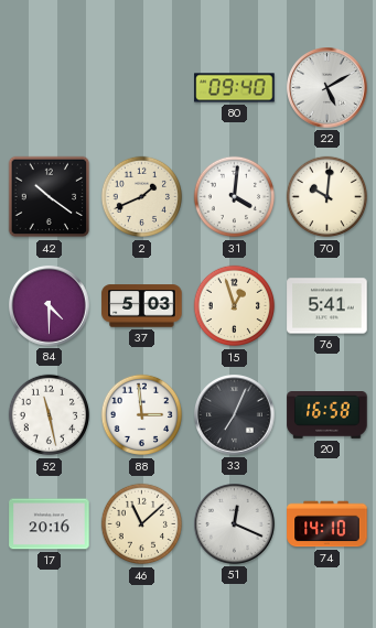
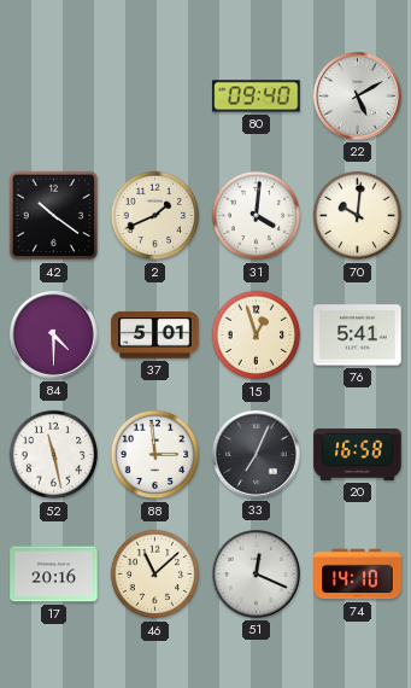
37: 5:03 -> 5:01
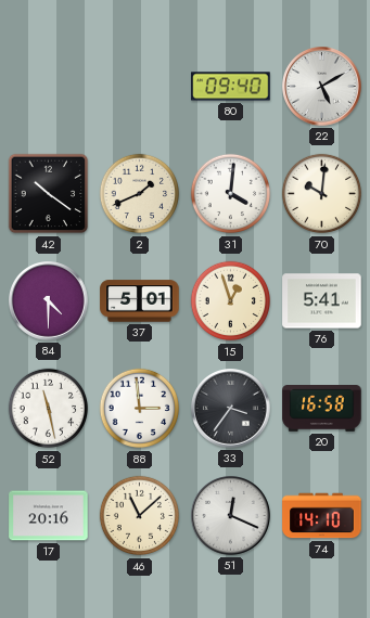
33: 7:04 -> 3:36
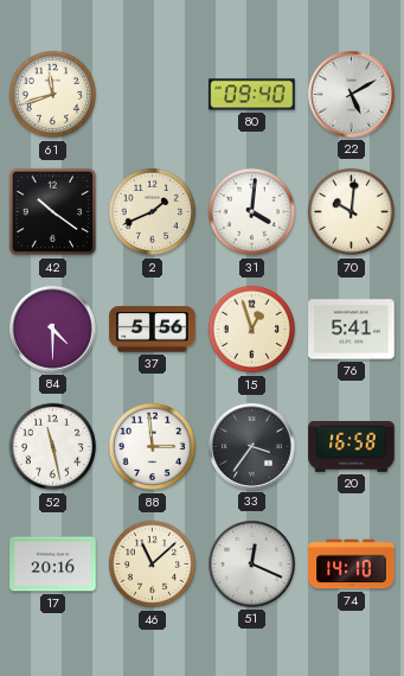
61: none -> 11:42
37: 5:01 -> 5:56
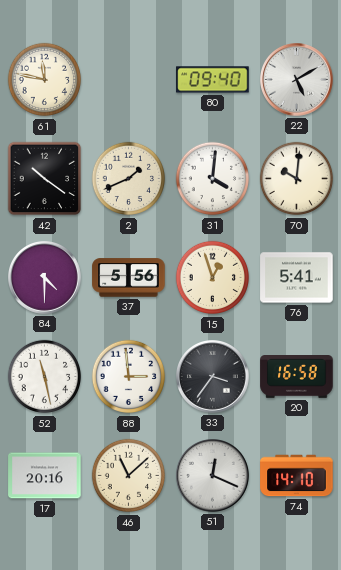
61: 11:42 -> 11:47
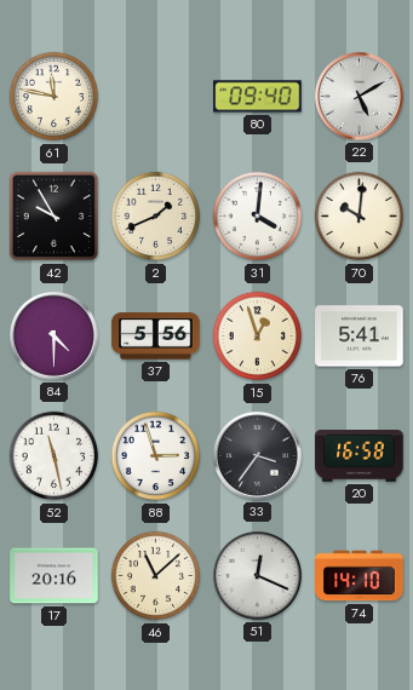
42: 10:21 -> 9:55
88: 2:59 -> 2:57
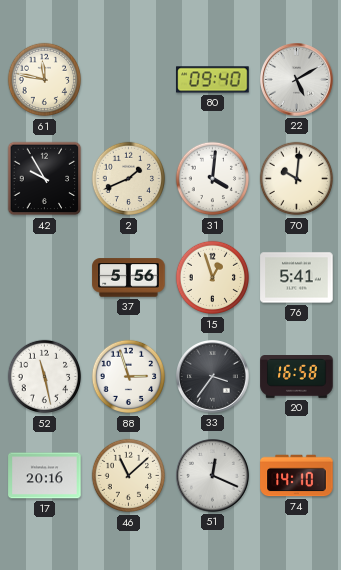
84: 4:30 -> none
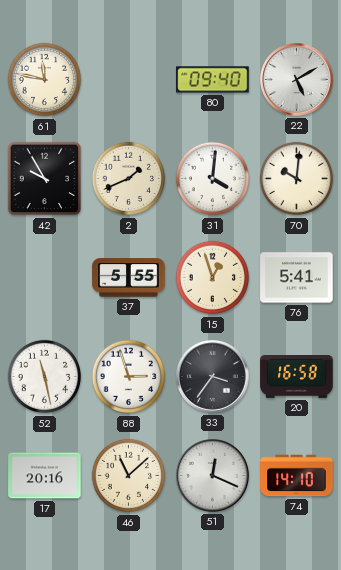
37: 5:56 -> 5:55
